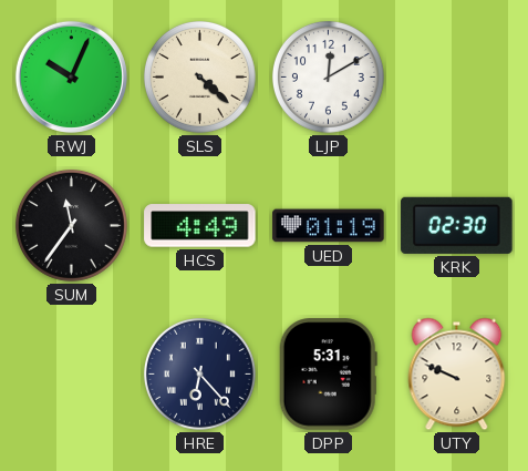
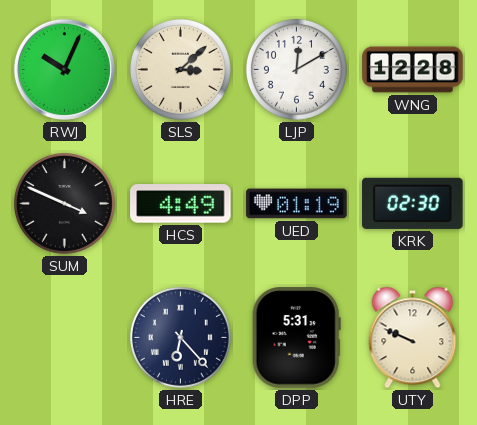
SLS: 4:22 -> 3:08
WNG: none -> 12:28
SUM: 11:36 -> 3:49
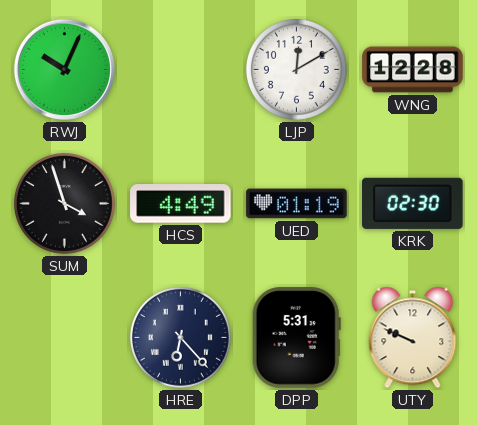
SLS: 3:08 -> none
SUM: 3:49 -> 3:57
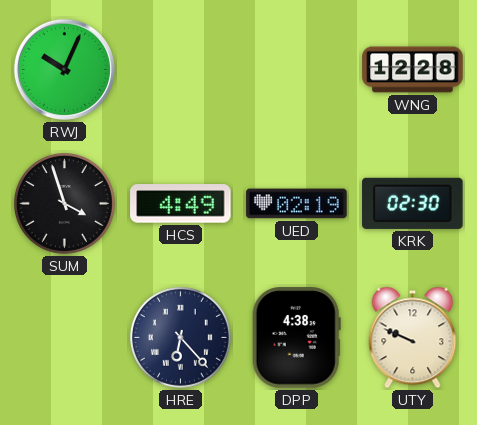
LJP: 12:10 -> none
UED: 01:19 -> 02:19
DPP: 5:31 -> 4:38
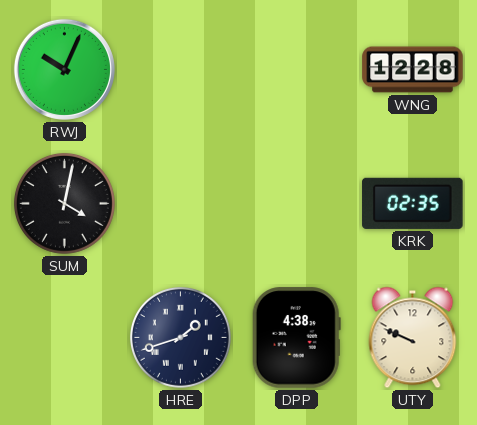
SUM: 3:57 -> 4:02
HCS: 4:49 -> none
UED: 02:19 -> none
KRK: 02:30 -> 02:35
HRE: 6:23 -> 1:42
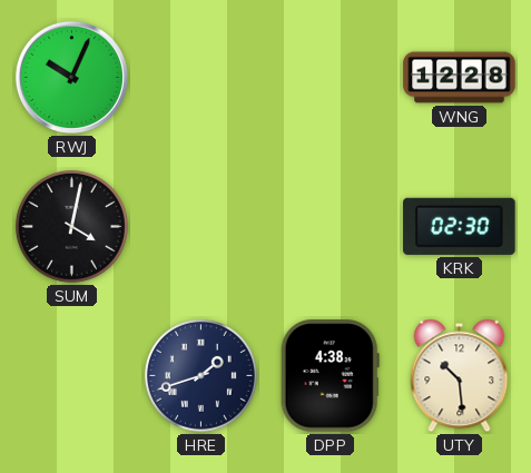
KRK: 02:35 -> 02:30
UTY: 9:49 -> 10:29
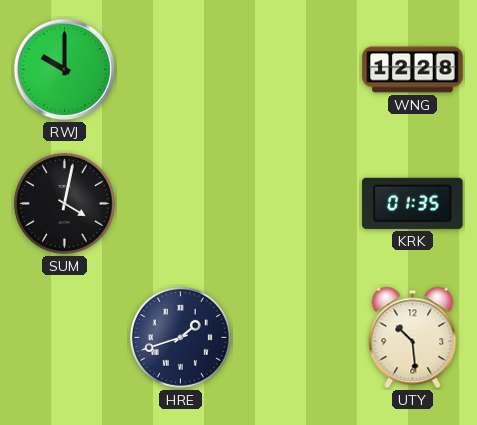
RWJ: 10:04 -> 10:00
KRK: 02:30 -> 01:35
DPP: 4:38 -> none
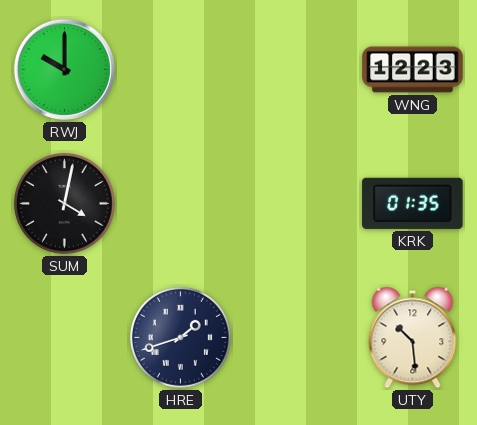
WNG: 12:28 -> 12:23
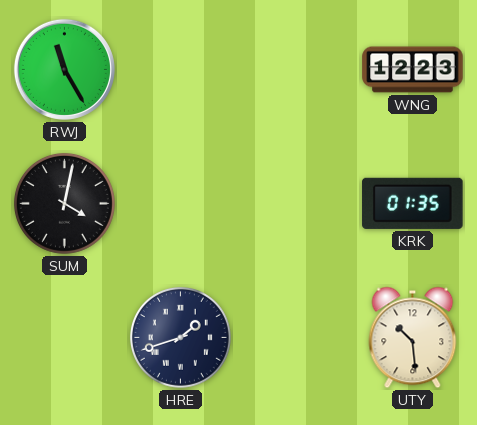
RWJ: 10:00 -> 11:25
